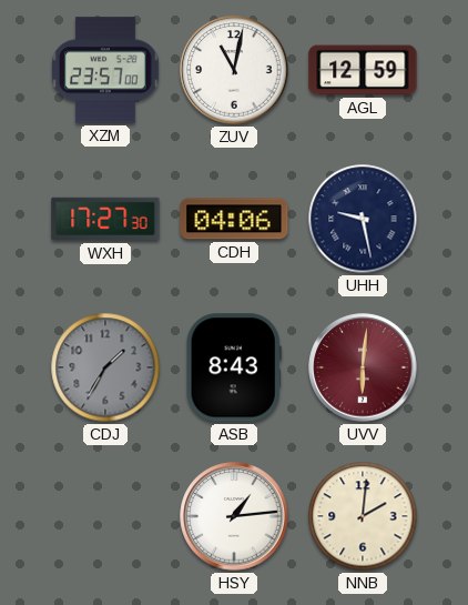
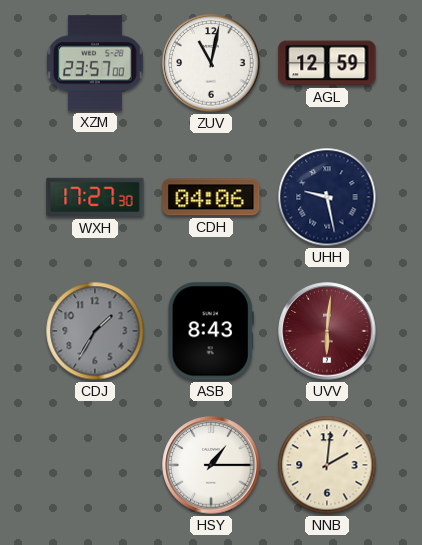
HSY: 1:14 -> 1:15
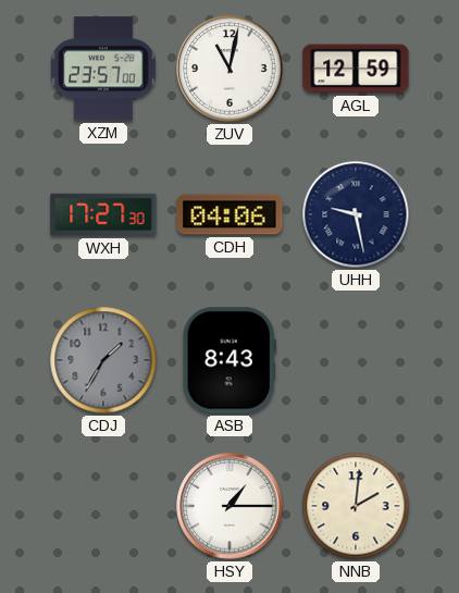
UVV: 6:01 -> none
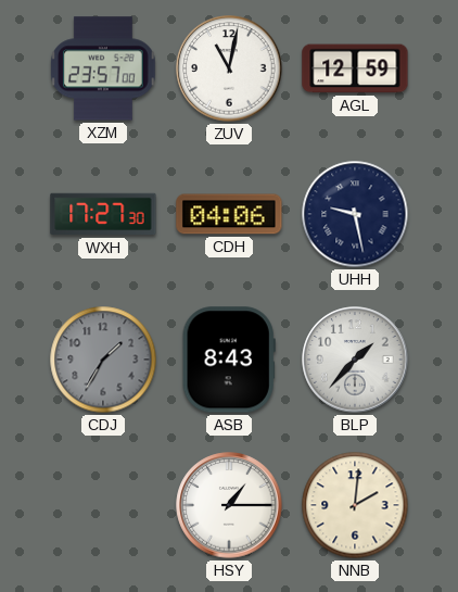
BLP: none -> 1:37
